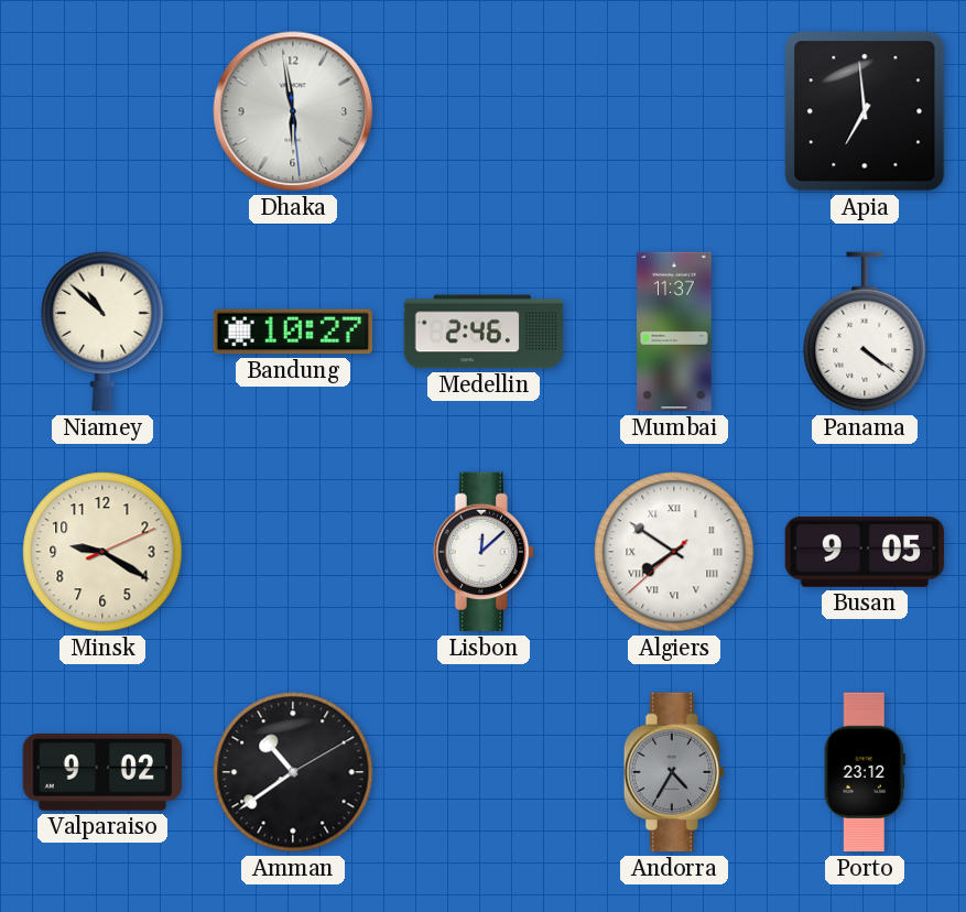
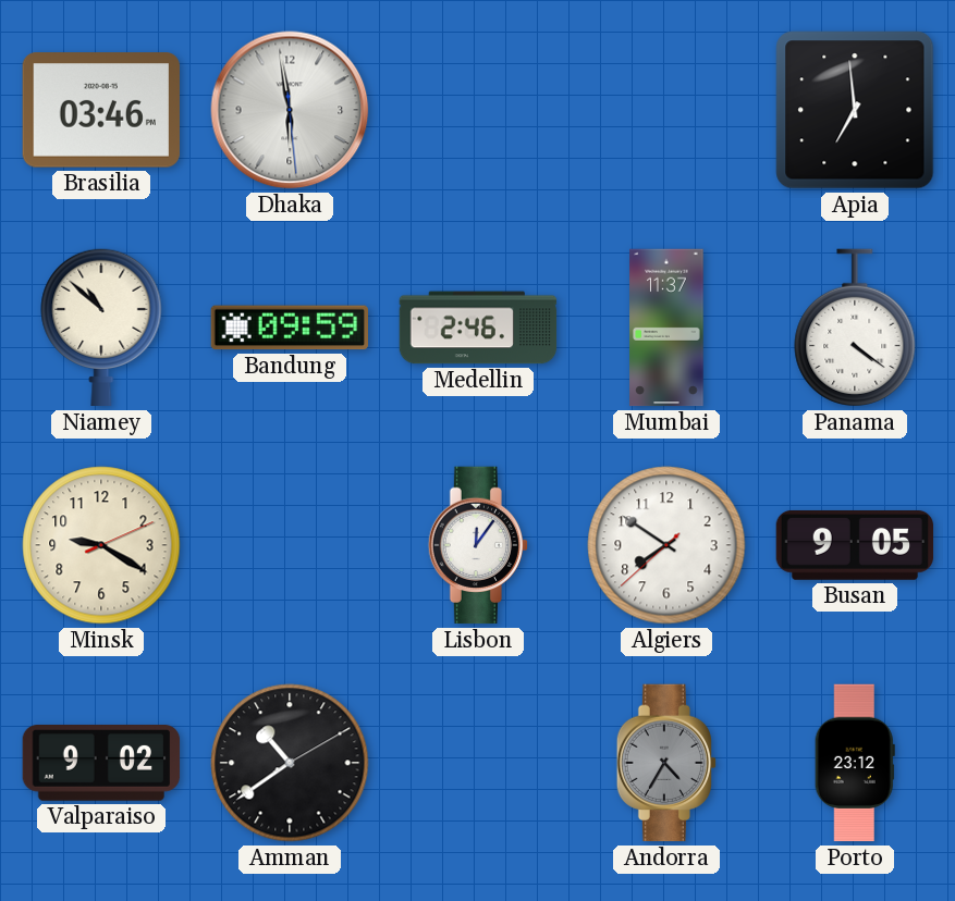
Brasilia: none -> 03:46
Bandung: 10:27 -> 09:59
Lisbon: 12:08 -> 12:06
Algiers numerals: Roman -> Arabic
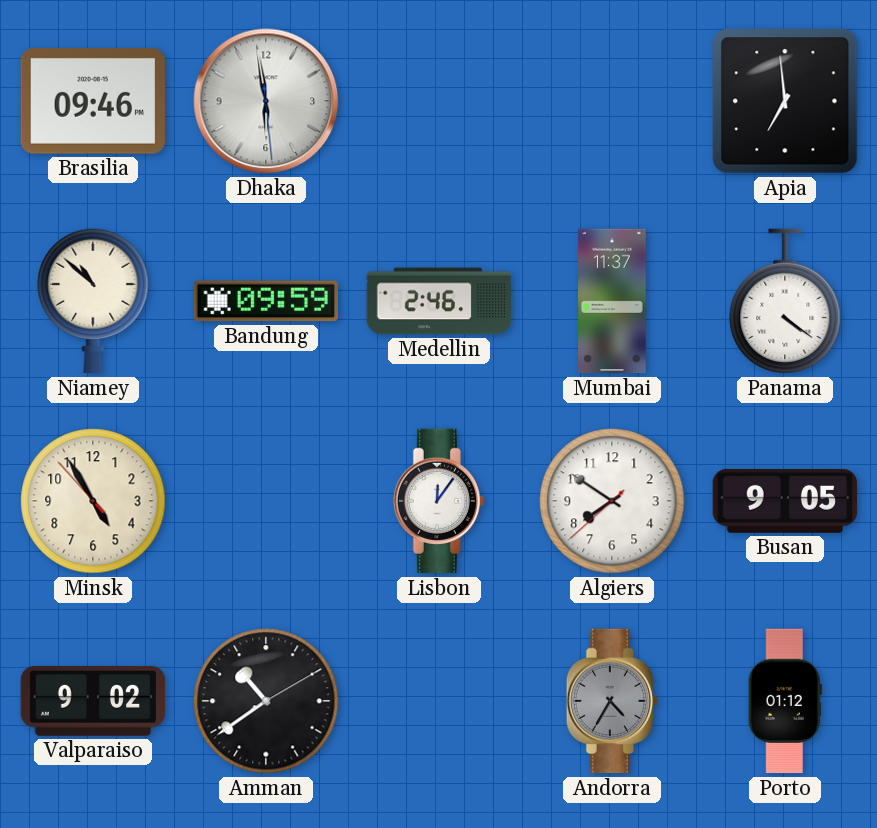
Brasilia: 03:46 -> 09:46
Minsk: 9:20 -> 4:54
Porto: 23:12 -> 01:12
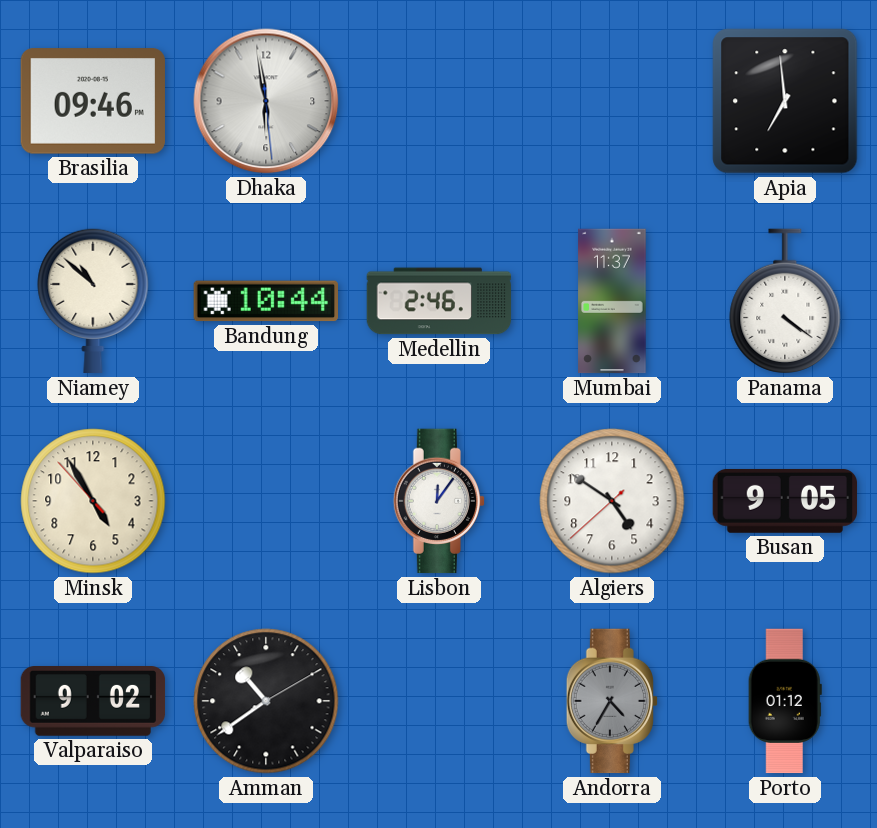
Bandung: 09:59 -> 10:44
Algiers: 7:50 -> 4:50
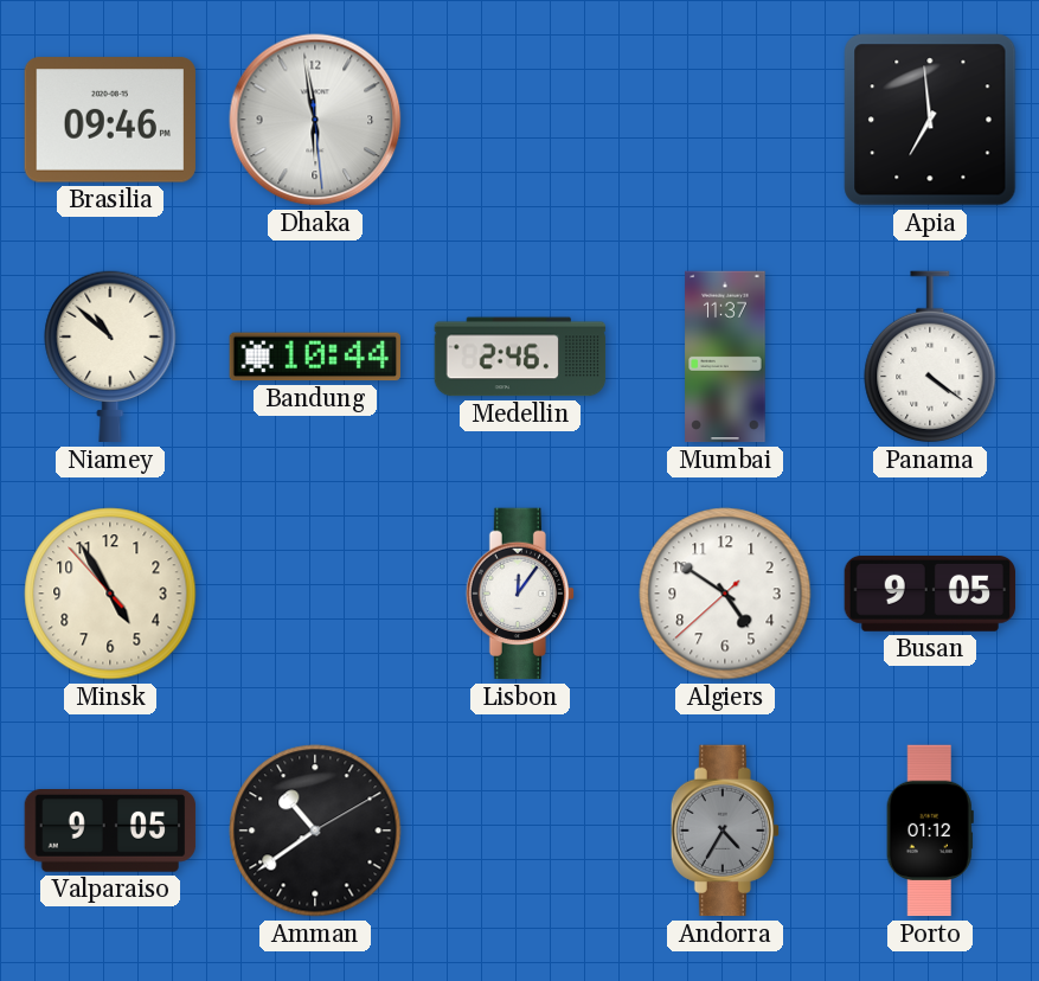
Valparaiso: 9:02 -> 9:05
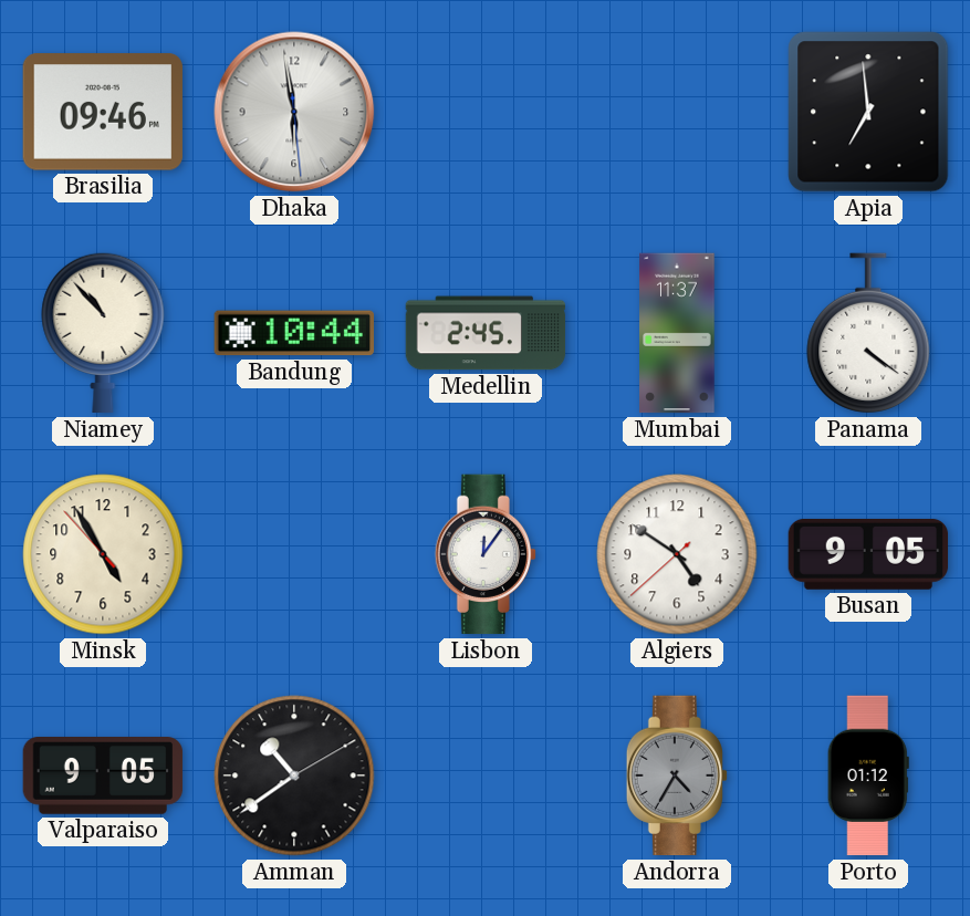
Niamey: 10:52 -> 10:53
Medellin: 2:46 -> 2:45
